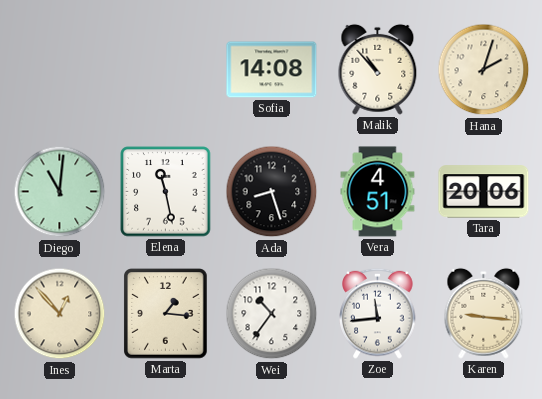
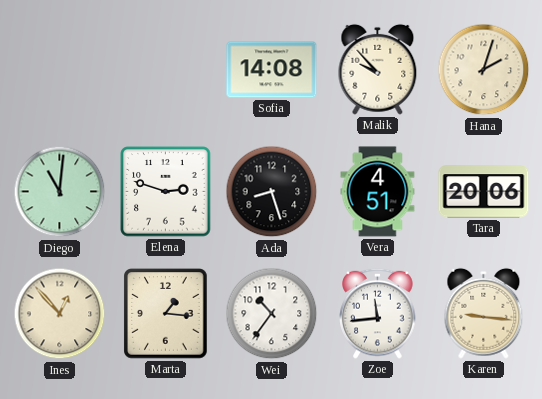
Malik: 10:53 -> 9:53
Elena: 11:28 -> 2:48
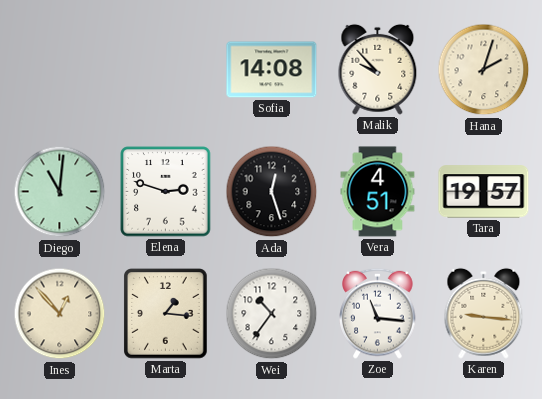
Ada: 8:27 -> 12:27
Tara: 20:06 -> 19:57
Zoe: 11:44 -> 11:16
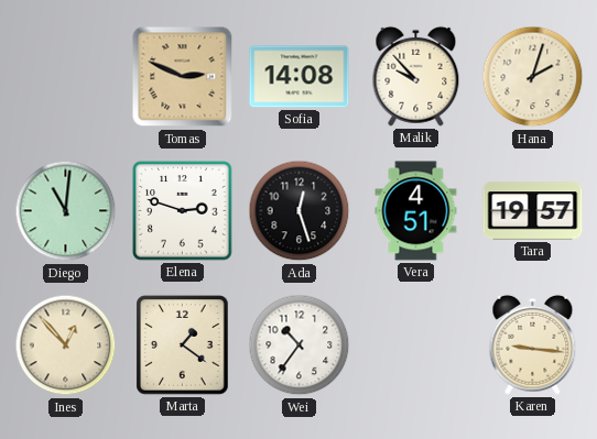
Tomas: none -> 2:49
Marta: 1:16 -> 1:21
Zoe: 11:16 -> none
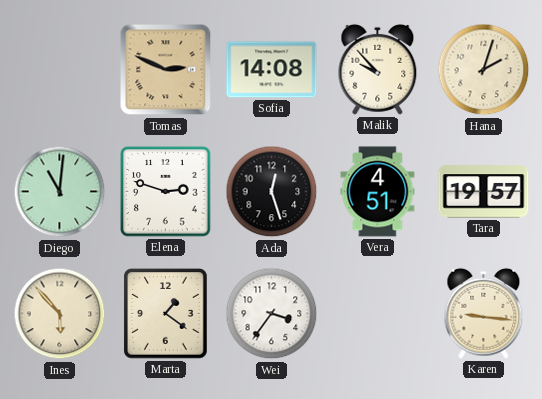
Ines: 12:53 -> 5:53
Wei: 10:36 -> 3:36
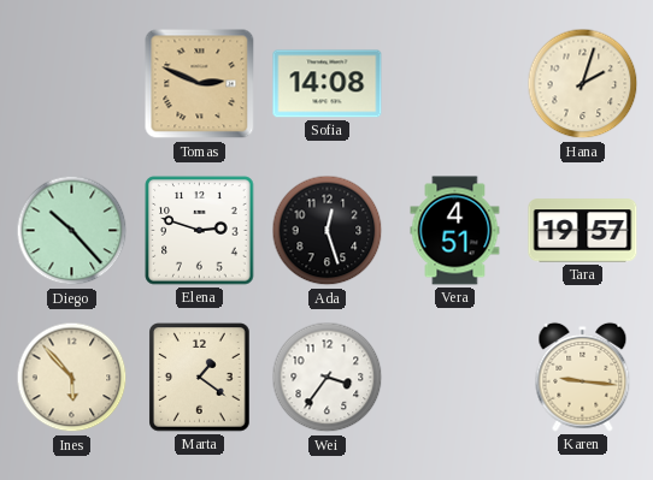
Malik: 9:53 -> none
Diego: 11:01 -> 10:23
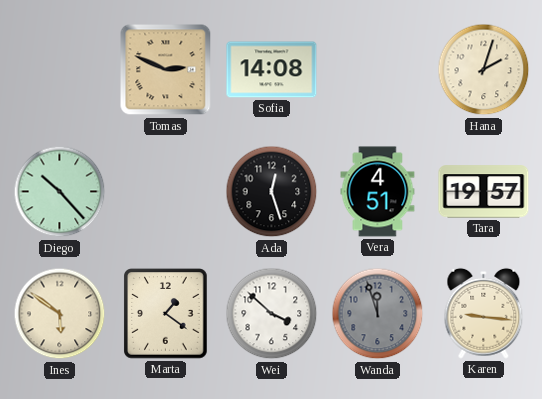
Elena: 2:48 -> none
Ines: 5:53 -> 5:51
Wei: 3:36 -> 3:52
Wanda: none -> 11:57
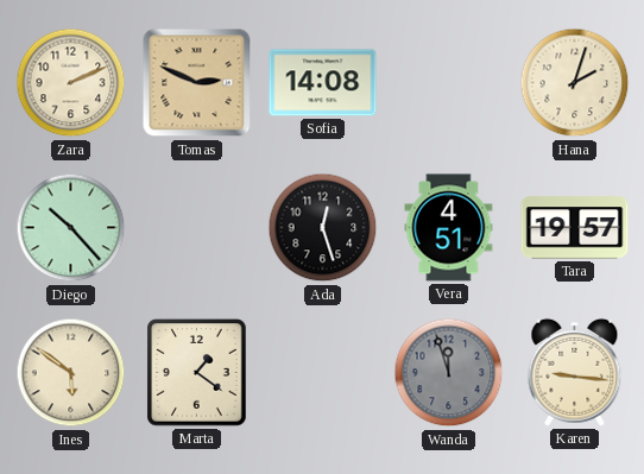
Zara: none -> 2:11
Wei: 3:52 -> none
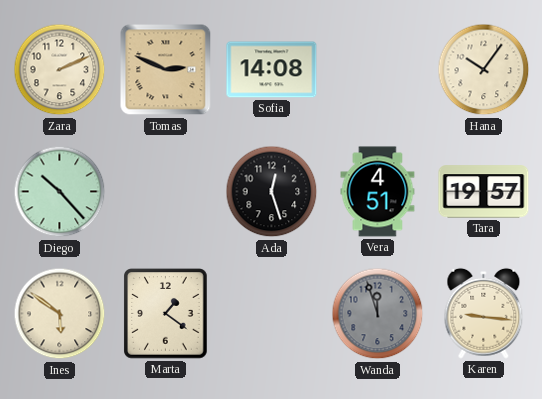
Hana: 2:03 -> 10:06
